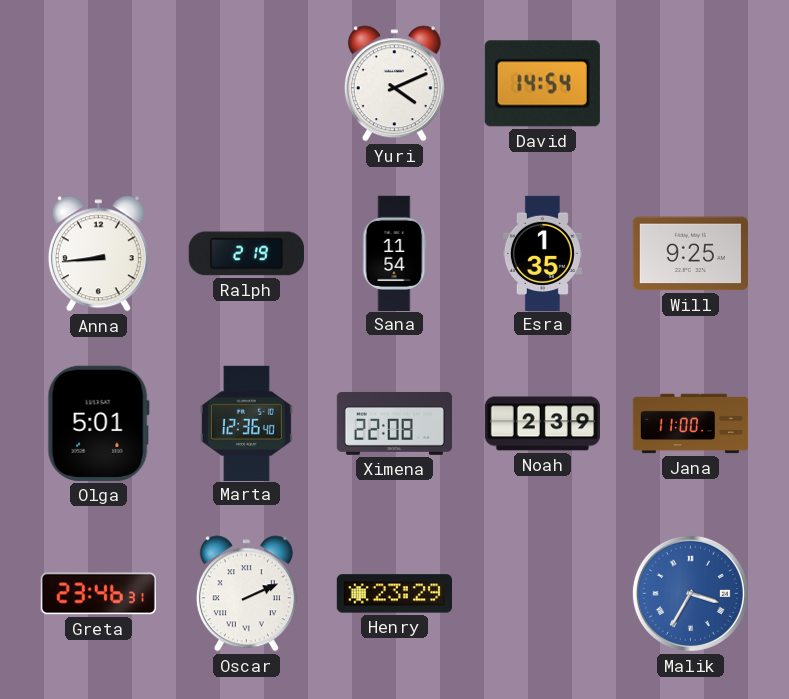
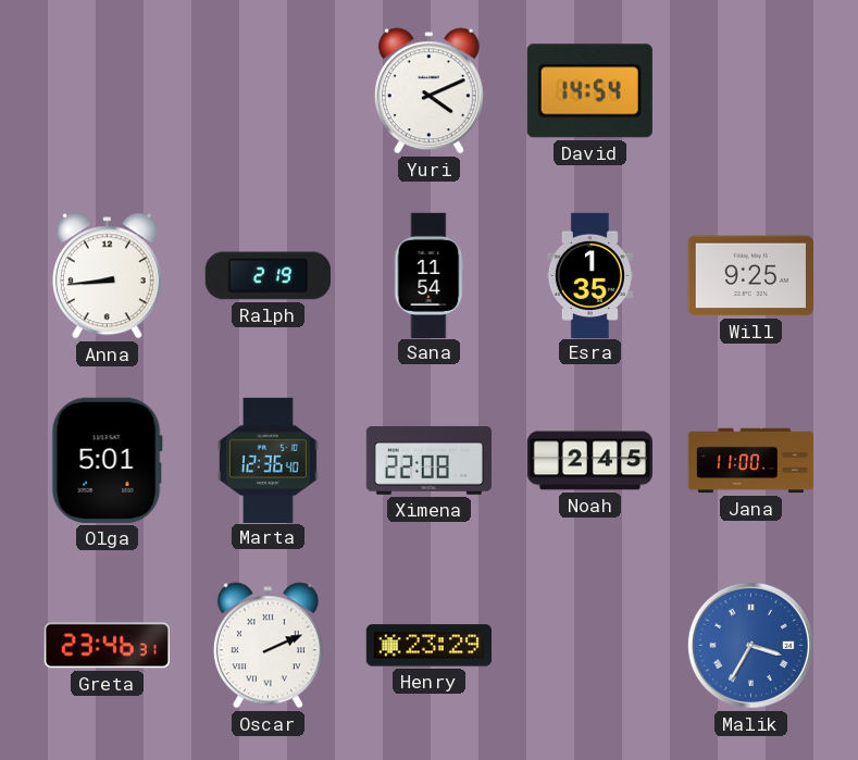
Noah: 2:39 -> 2:45
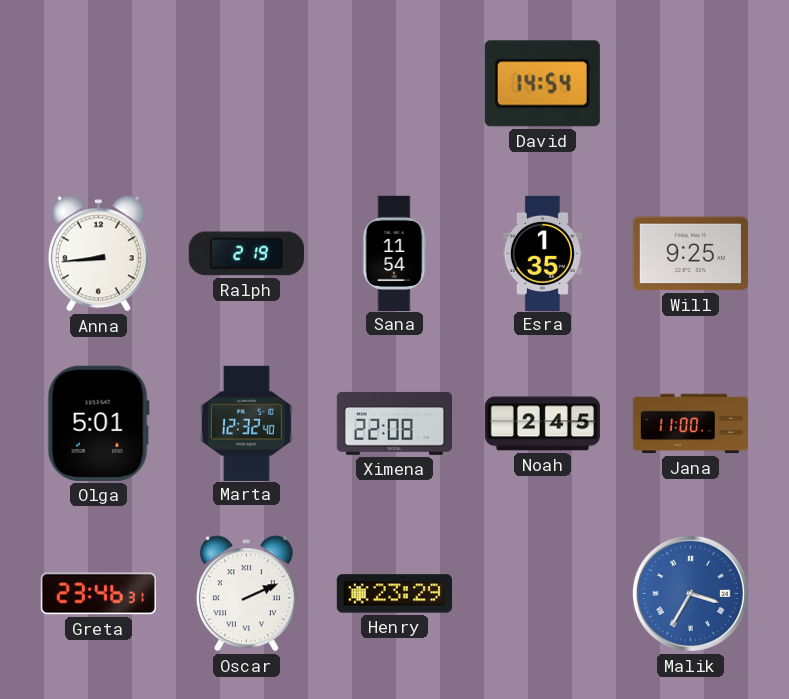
Yuri: 4:11 -> none
Marta: 12:36 -> 12:32
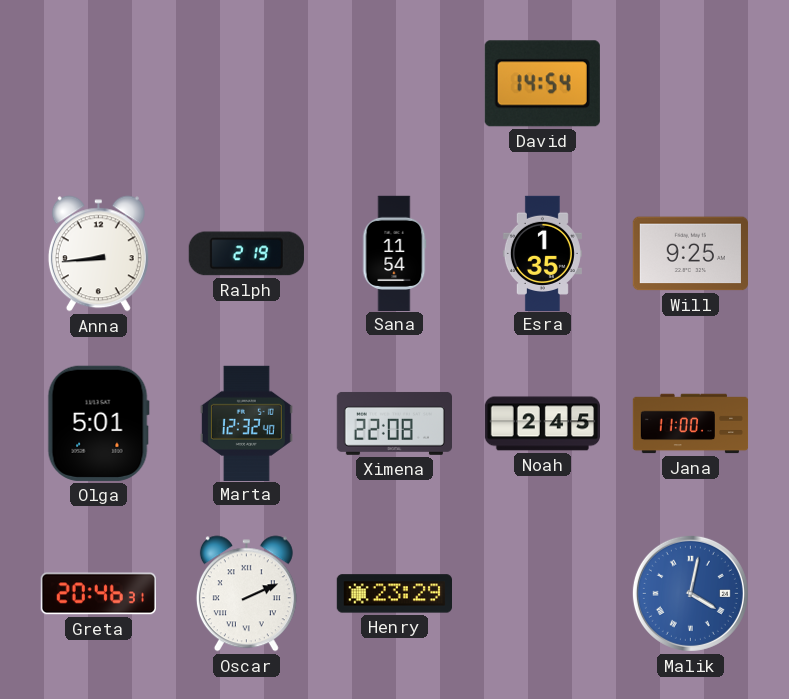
Greta: 23:46 -> 20:46
Malik: 3:35 -> 4:02
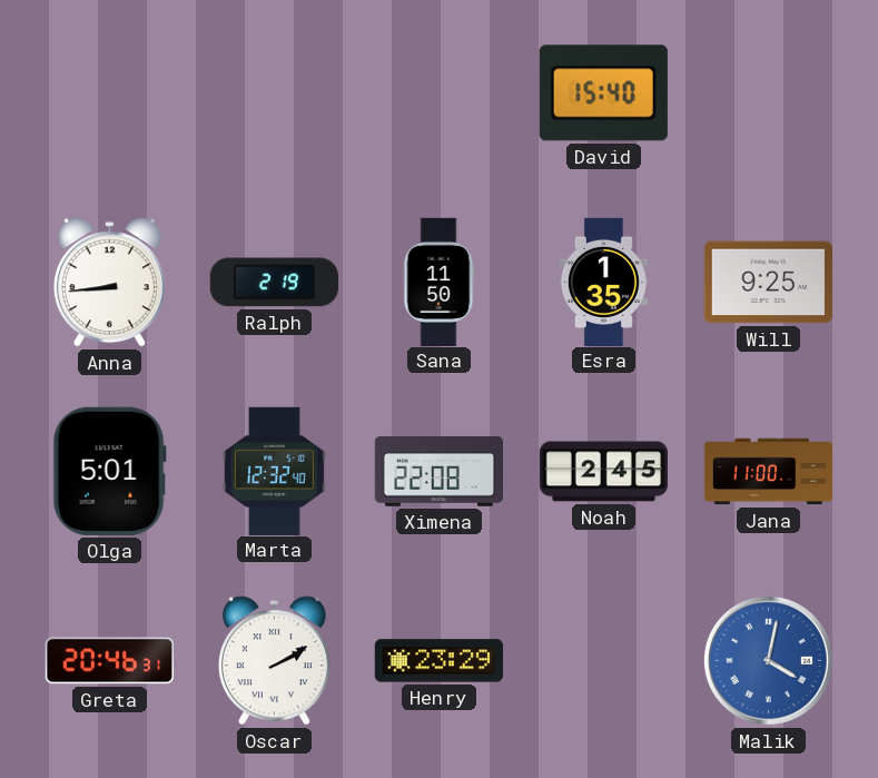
David: 14:54 -> 15:40
Sana: 11:54 -> 11:50
Oscar: 2:11 -> 2:10
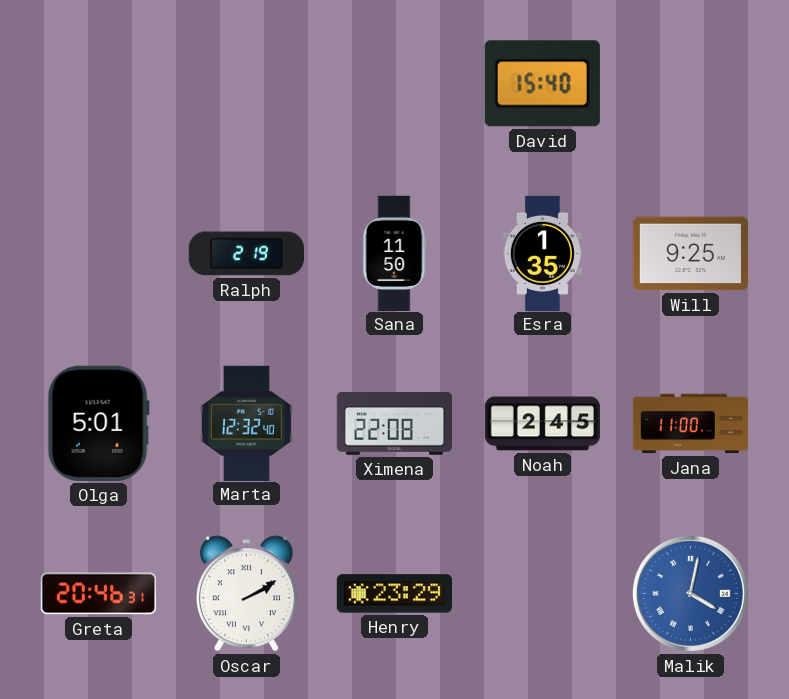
Anna: 8:44 -> none
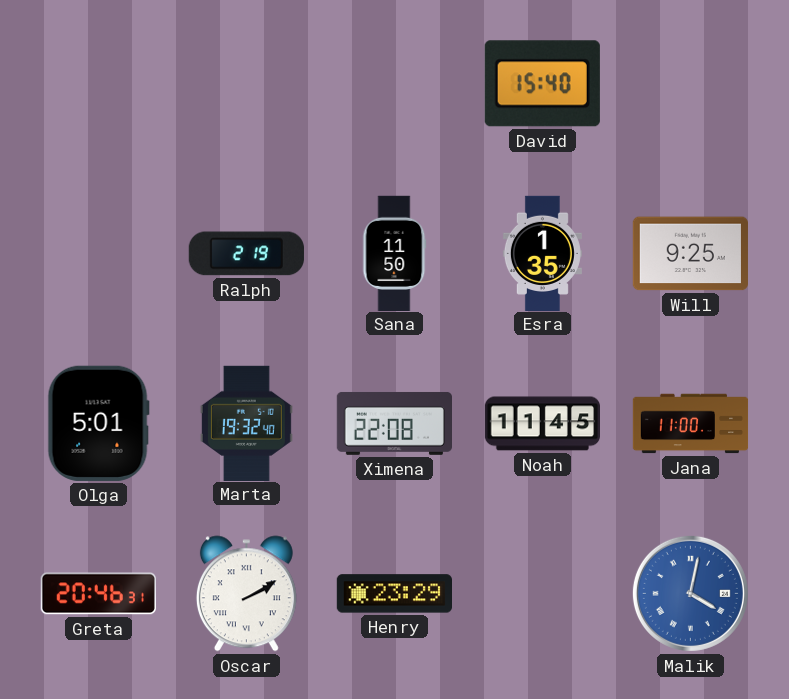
Marta: 12:32 -> 19:32
Noah: 2:45 -> 11:45
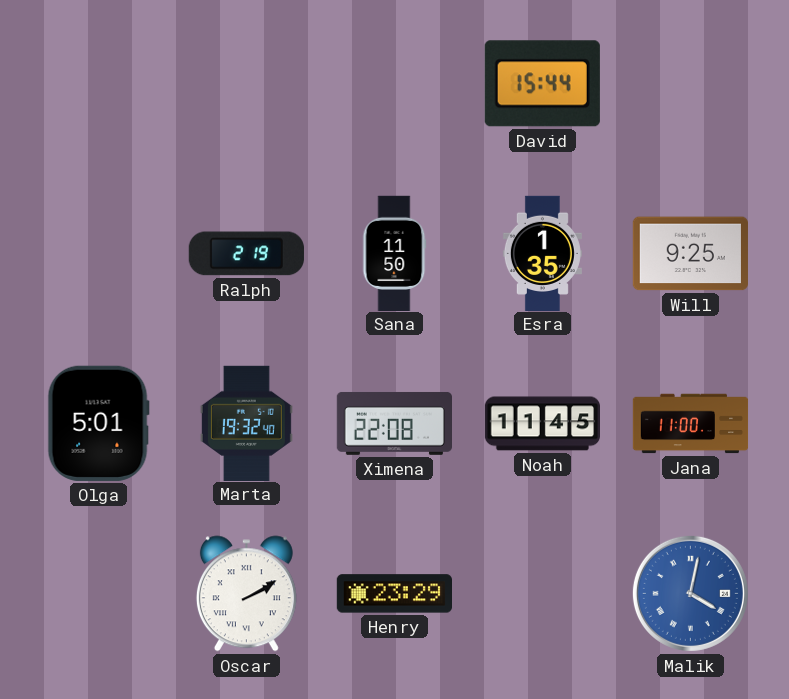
David: 15:40 -> 15:44
Greta: 20:46 -> none
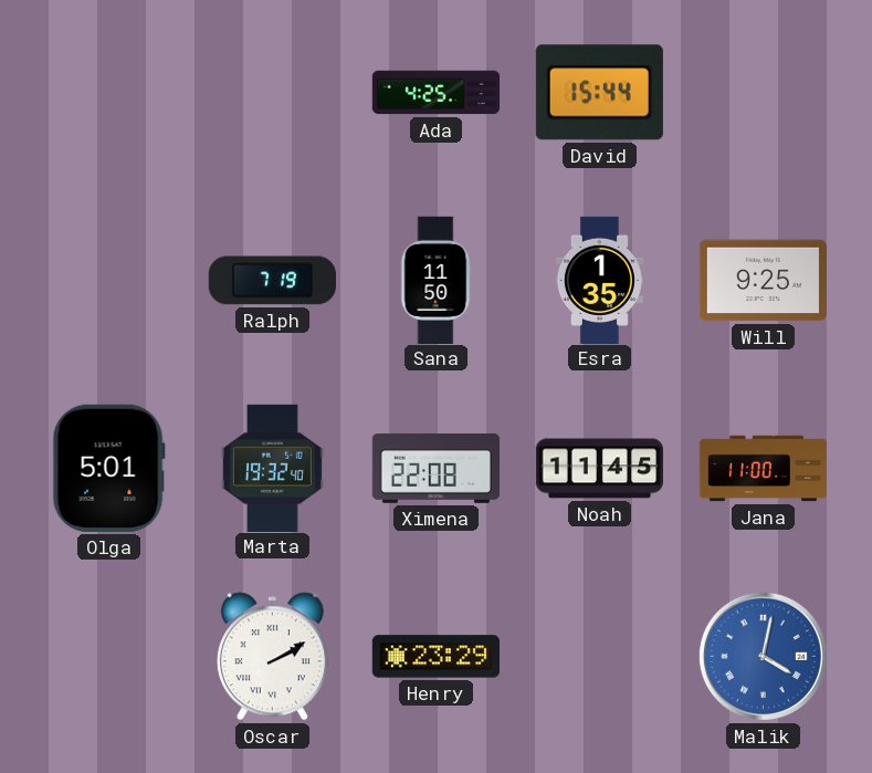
Ada: none -> 4:25
Ralph: 2:19 -> 7:19
